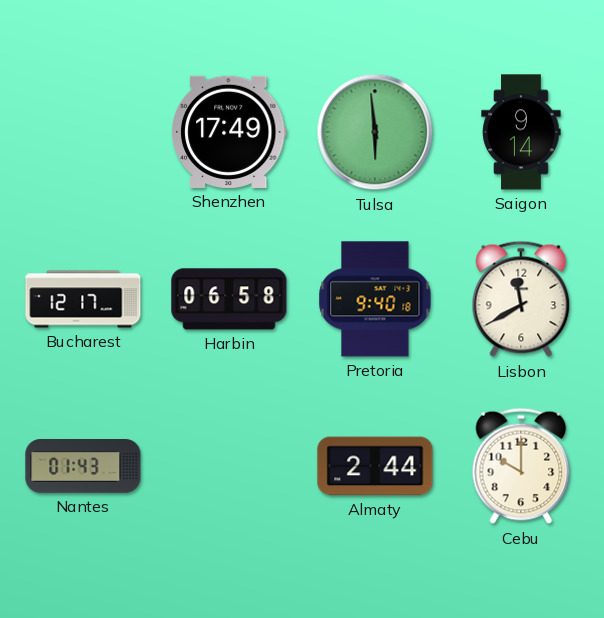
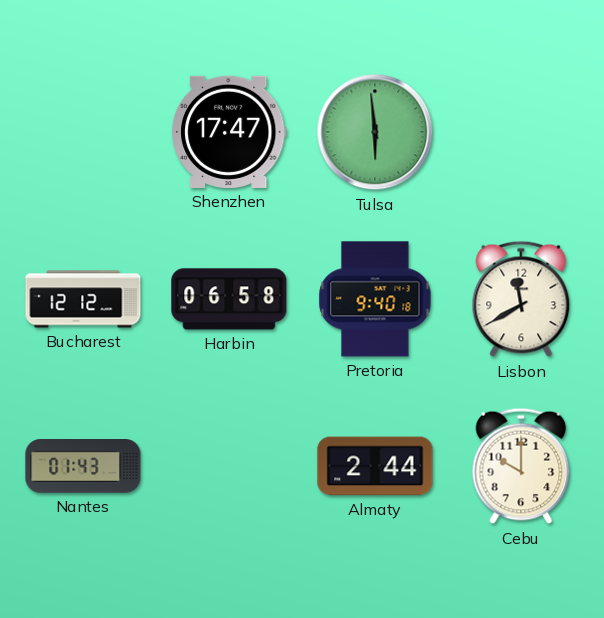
Shenzhen: 17:49 -> 17:47
Saigon: 9:14 -> none
Bucharest: 12:17 -> 12:12
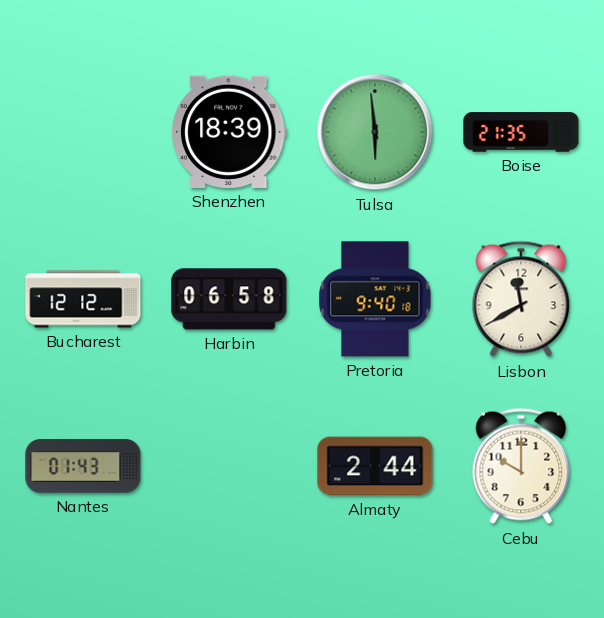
Shenzhen: 17:47 -> 18:39
Boise: none -> 21:35
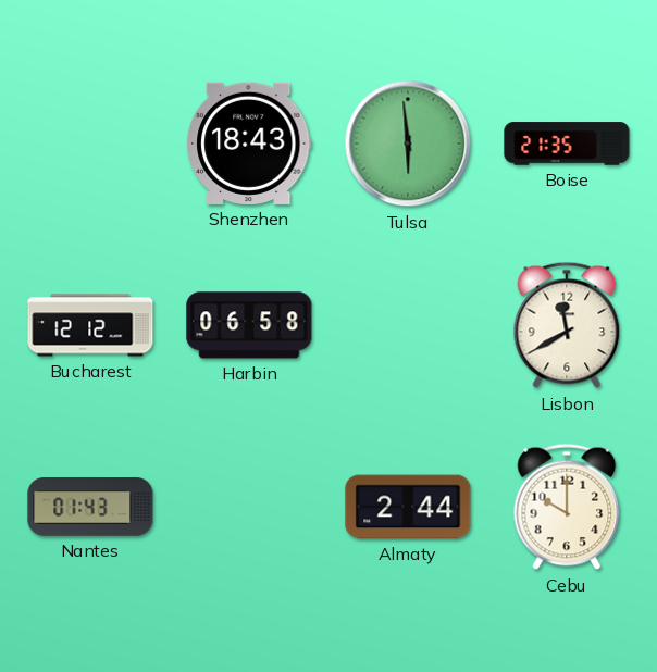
Shenzhen: 18:39 -> 18:43
Pretoria: 9:40 -> none
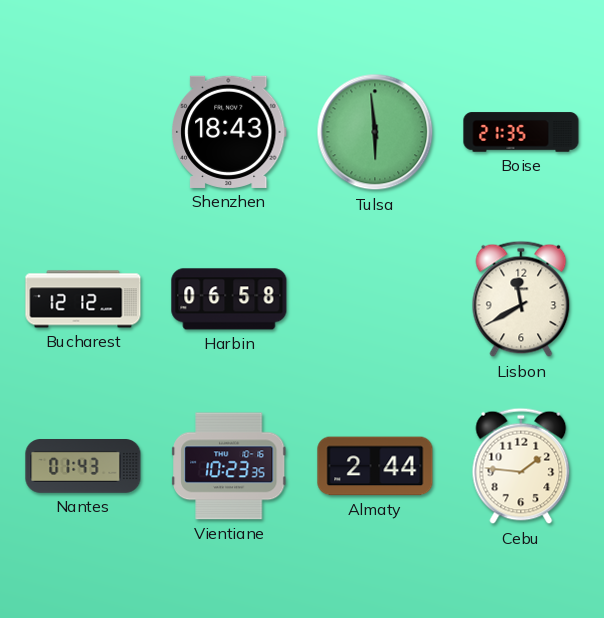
Vientiane: none -> 10:23
Cebu: 10:00 -> 1:46
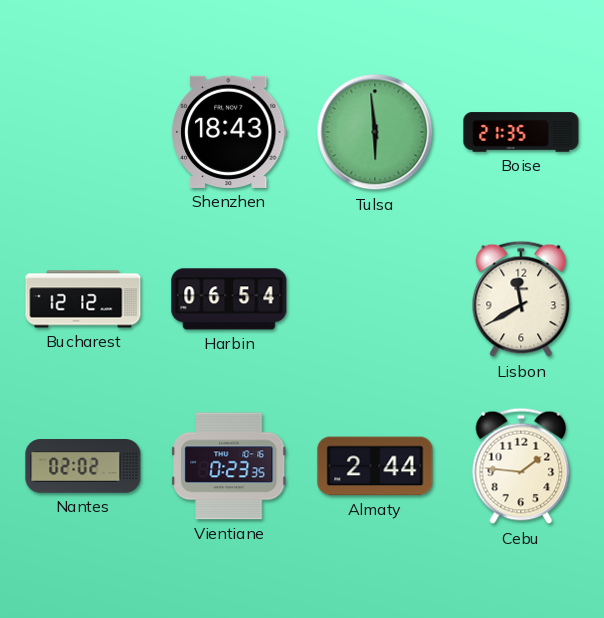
Harbin: 06:58 -> 06:54
Nantes: 01:43 -> 02:02
Vientiane: 10:23 -> 0:23
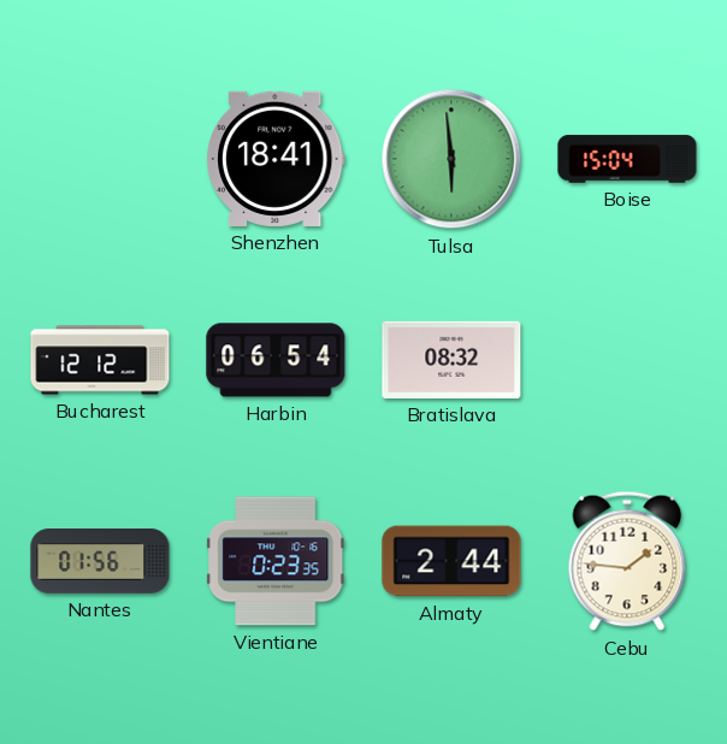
Shenzhen: 18:43 -> 18:41
Boise: 21:35 -> 15:04
Bratislava: none -> 08:32
Lisbon: 11:40 -> none
Nantes: 02:02 -> 01:56
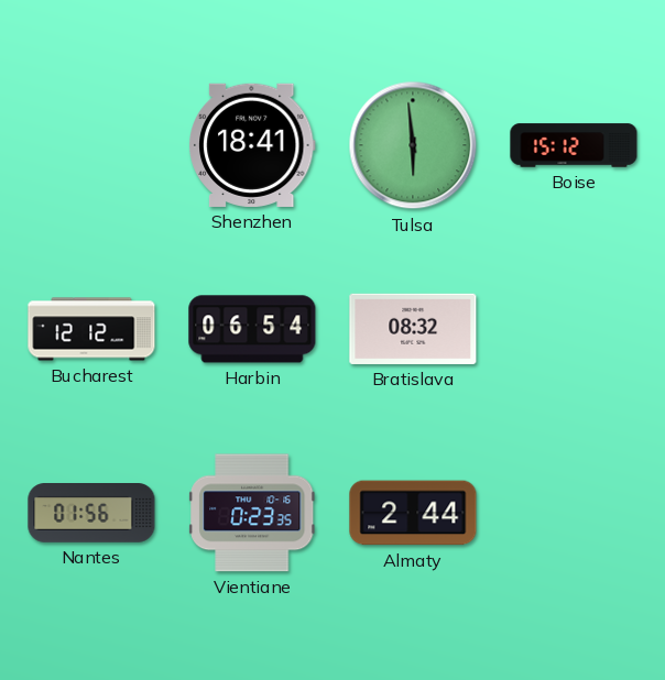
Boise: 15:04 -> 15:12
Cebu: 1:46 -> none
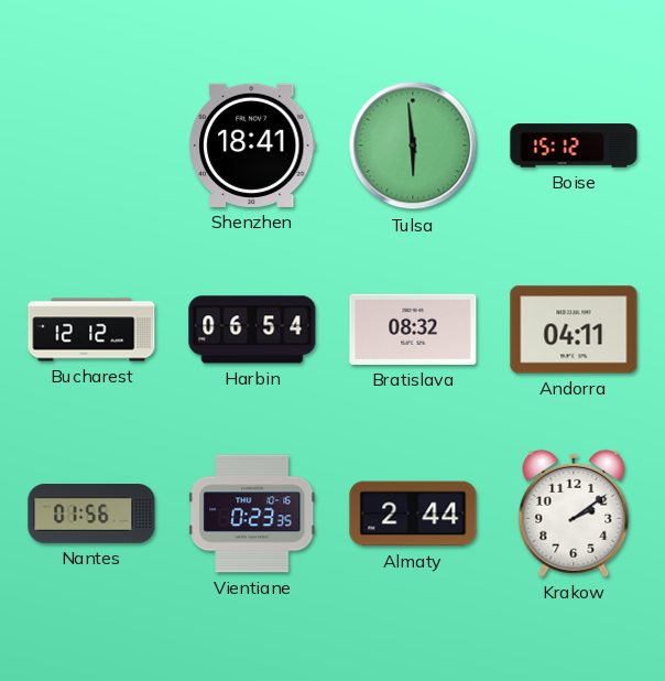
Andorra: none -> 04:11
Krakow: none -> 2:09
